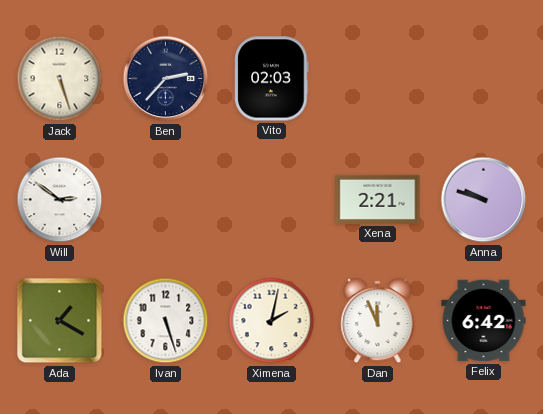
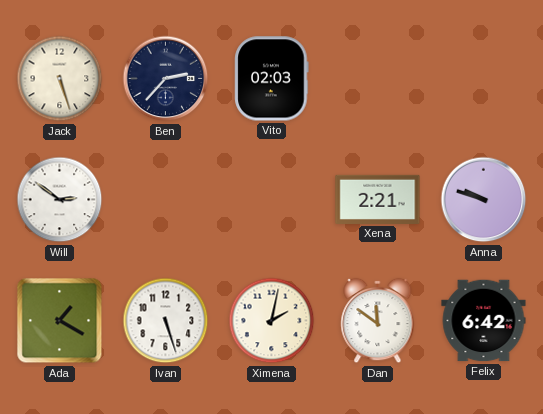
Dan: 11:56 -> 11:51
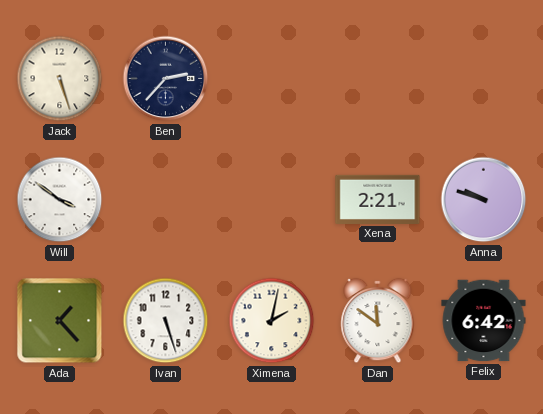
Vito: 02:03 -> none
Will: 2:51 -> 3:51
Ada: 1:20 -> 1:23
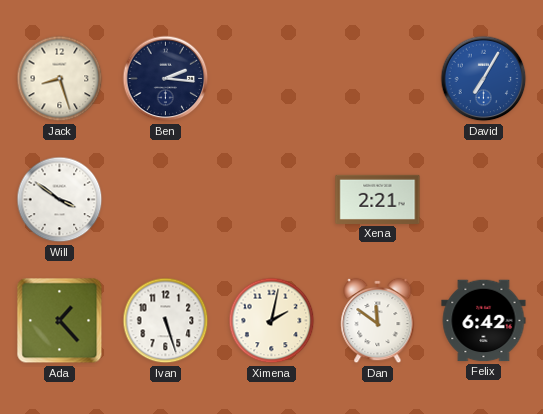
Jack: 5:27 -> 8:27
Ben: 2:37 -> 2:16
David: none -> 7:05
Anna: 9:48 -> none
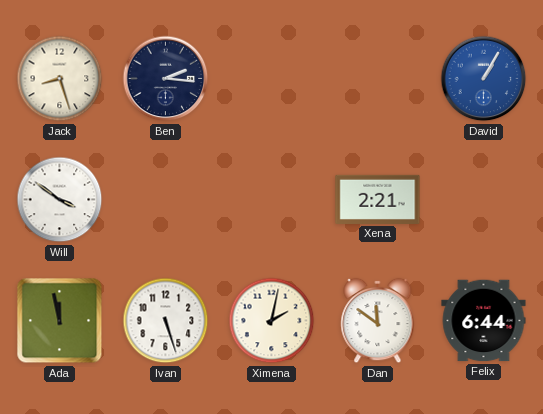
David: 7:05 -> 1:05
Ada: 1:23 -> 11:58
Felix: 6:42 -> 6:44
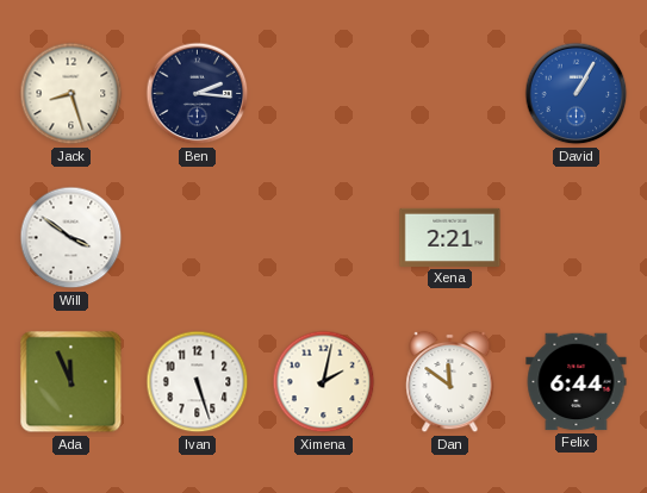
Ada: 11:58 -> 11:56
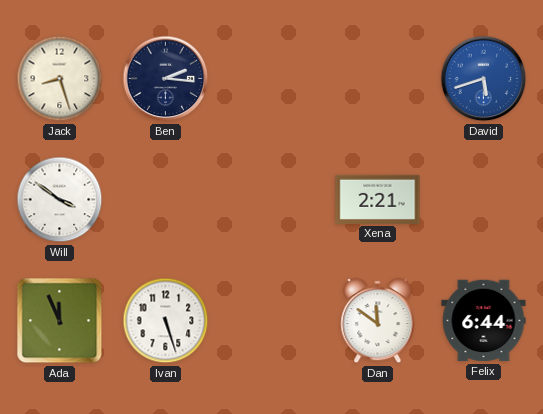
David: 1:05 -> 5:42
Ximena: 2:02 -> none
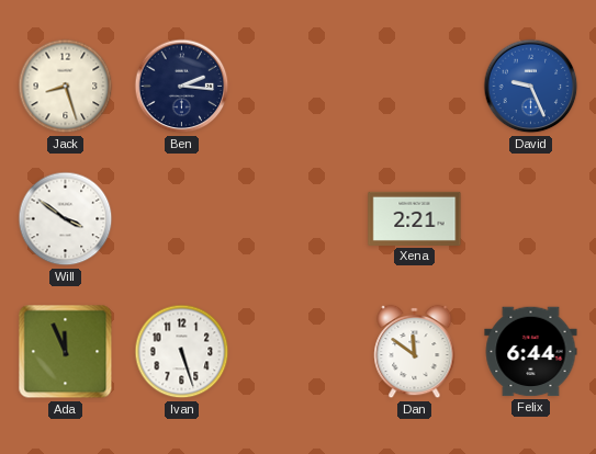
David: 5:42 -> 9:26
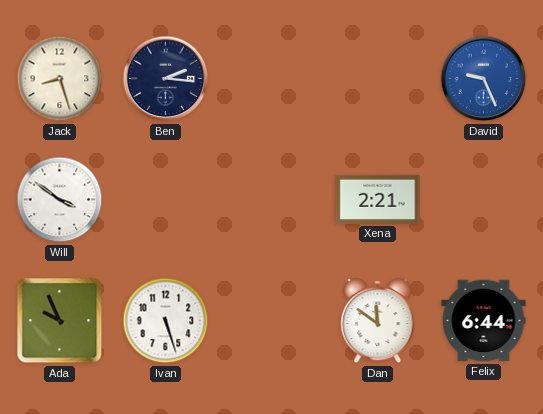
Ada: 11:56 -> 9:56
